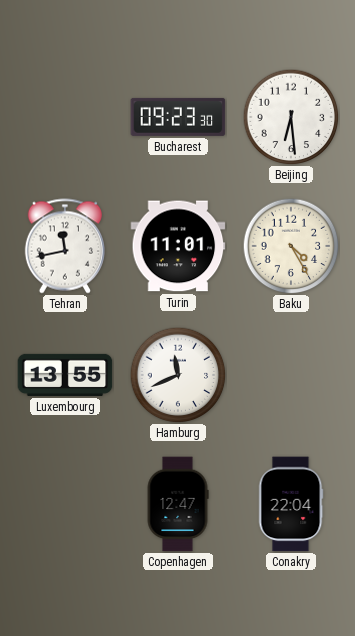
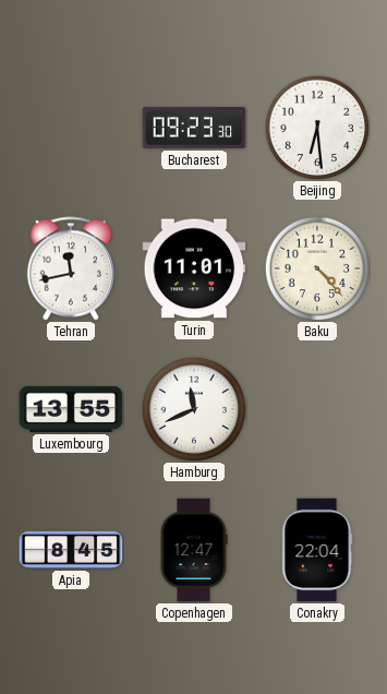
Baku: 4:25 -> 4:23
Apia: none -> 8:45
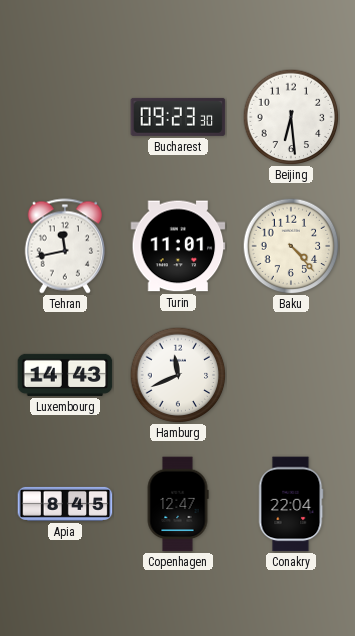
Luxembourg: 13:55 -> 14:43
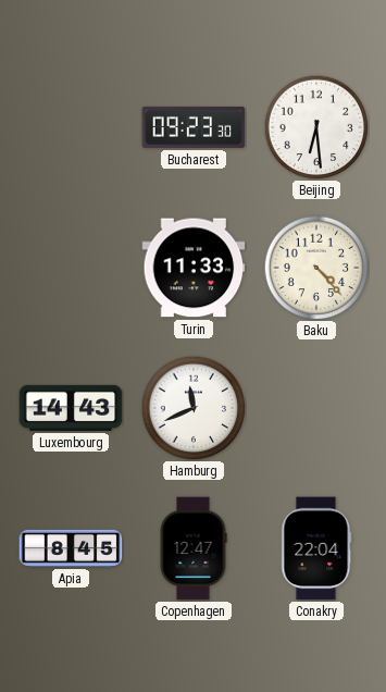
Tehran: 11:43 -> none
Turin: 11:01 -> 11:33
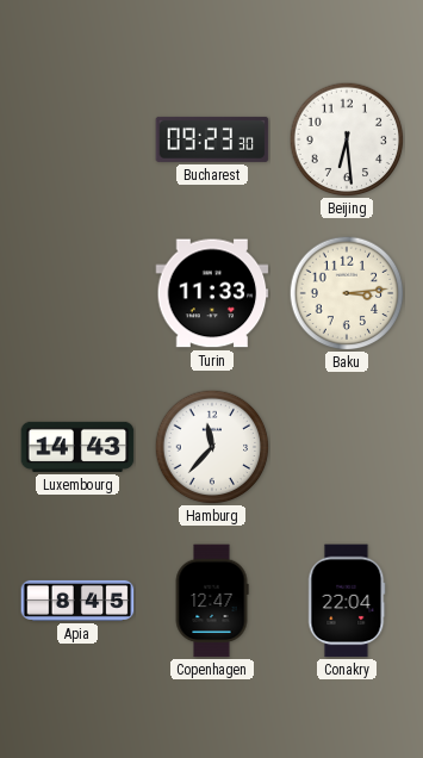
Baku: 4:23 -> 3:14
Hamburg: 11:41 -> 11:37
